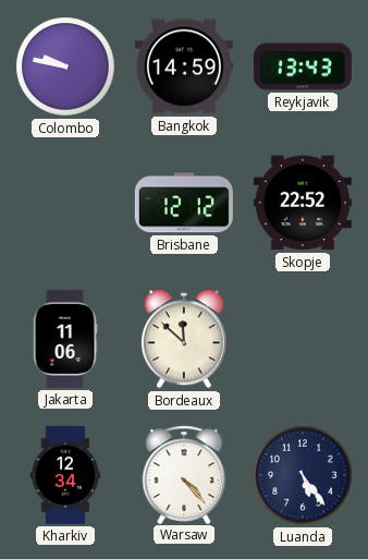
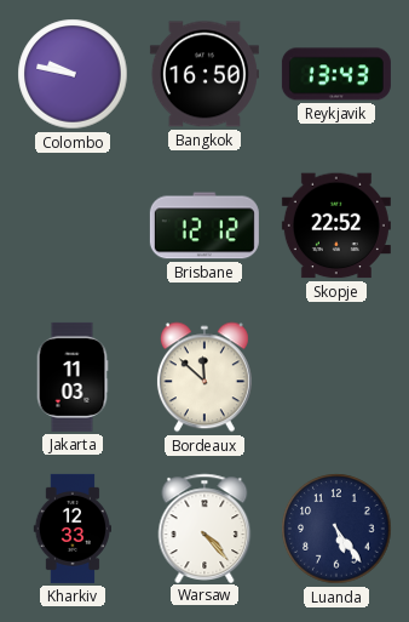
Bangkok: 14:59 -> 16:50
Jakarta: 11:06 -> 11:03
Kharkiv: 12:34 -> 12:33
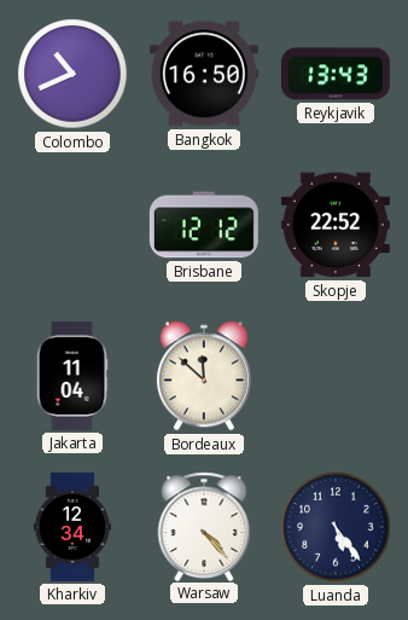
Colombo: 9:47 -> 10:41
Jakarta: 11:03 -> 11:04
Kharkiv: 12:33 -> 12:34
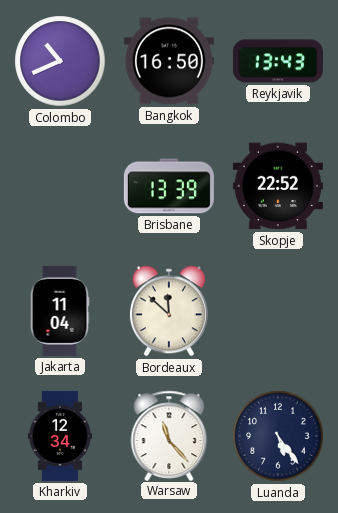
Brisbane: 12:12 -> 13:39
Warsaw: 4:23 -> 11:23
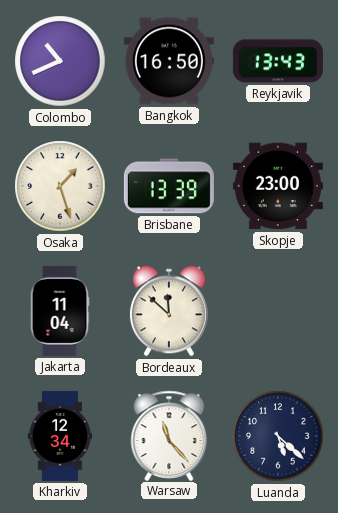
Osaka: none -> 1:27
Skopje: 22:52 -> 23:00
Luanda: 5:24 -> 5:22
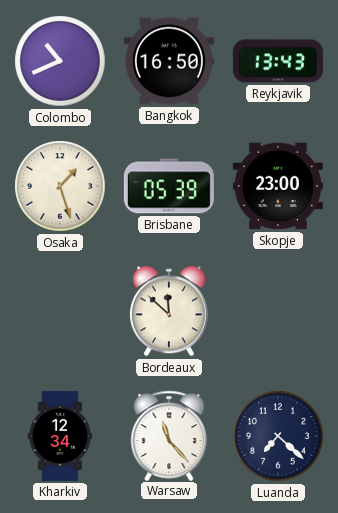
Brisbane: 13:39 -> 05:39
Jakarta: 11:04 -> none
Luanda: 5:22 -> 7:22
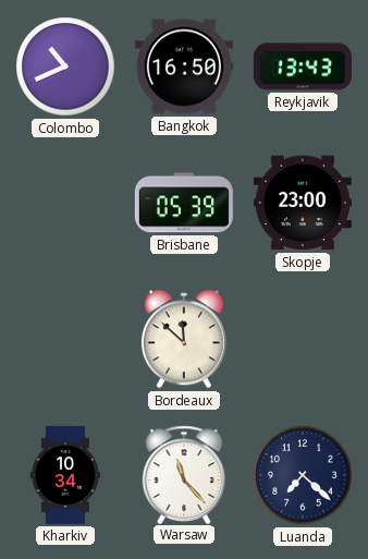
Osaka: 1:27 -> none
Kharkiv: 12:34 -> 10:34
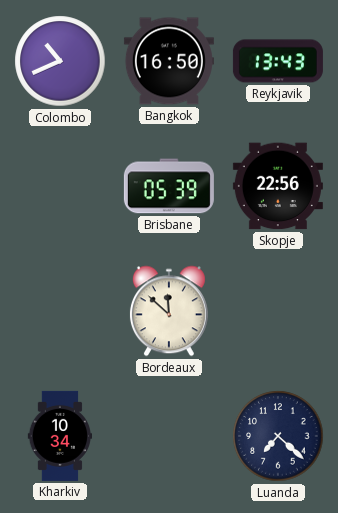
Skopje: 23:00 -> 22:56
Warsaw: 11:23 -> none
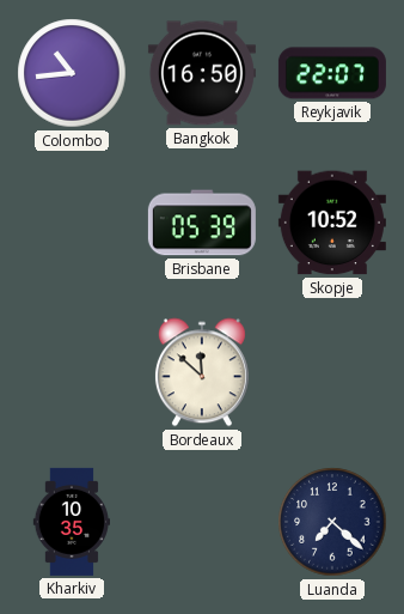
Colombo: 10:41 -> 10:44
Reykjavik: 13:43 -> 22:07
Skopje: 22:56 -> 10:52
Kharkiv: 10:34 -> 10:35
